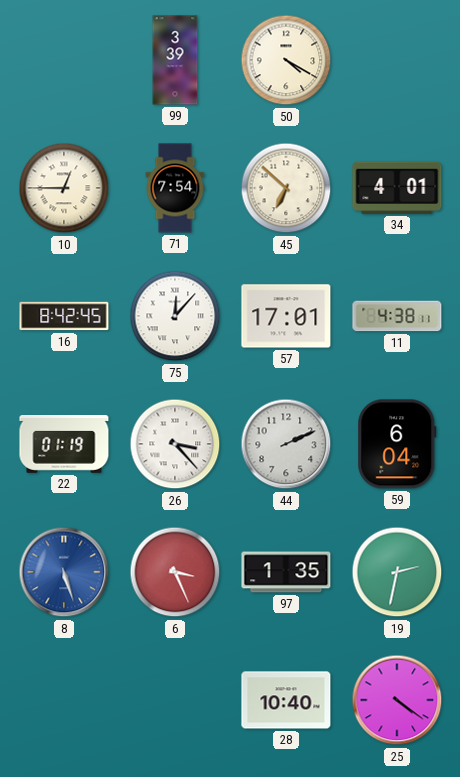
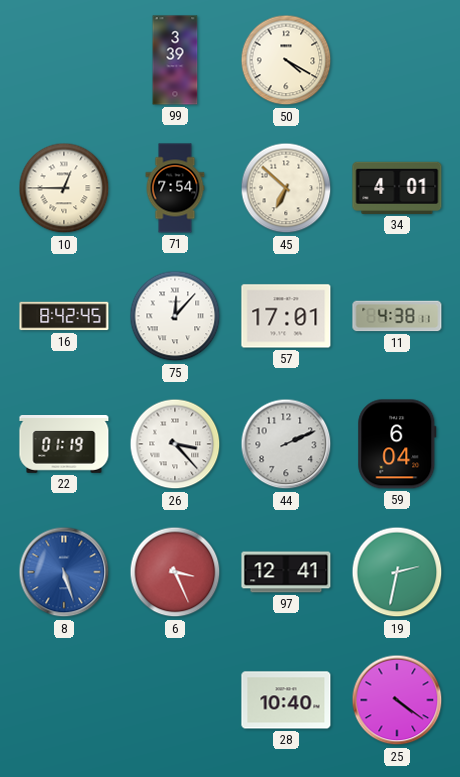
97: 1:35 -> 12:41
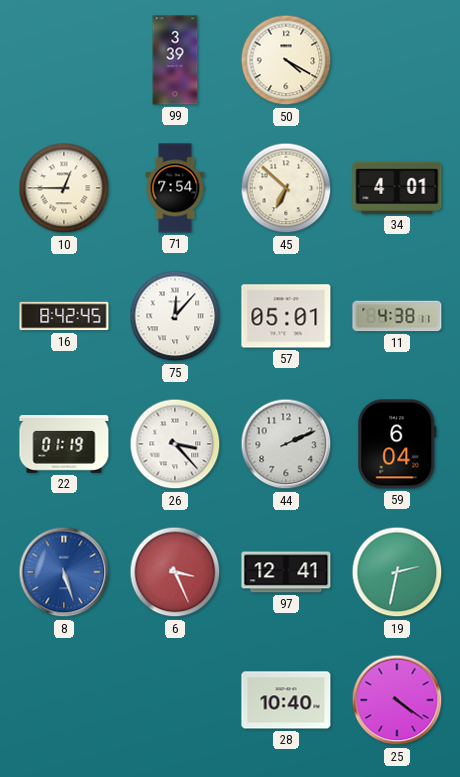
57: 17:01 -> 05:01
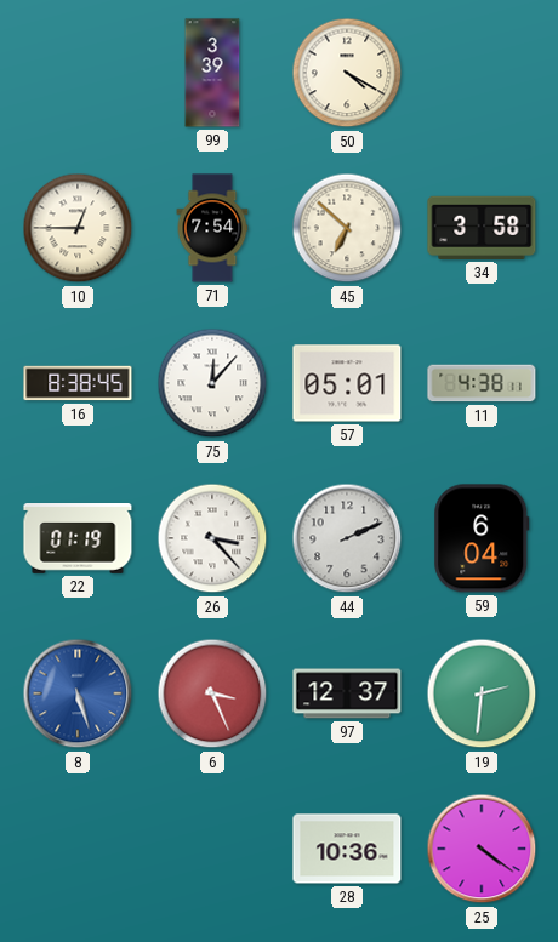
34: 4:01 -> 3:58
16: 8:42 -> 8:38
97: 12:41 -> 12:37
19: 2:32 -> 2:31
28: 10:40 -> 10:36
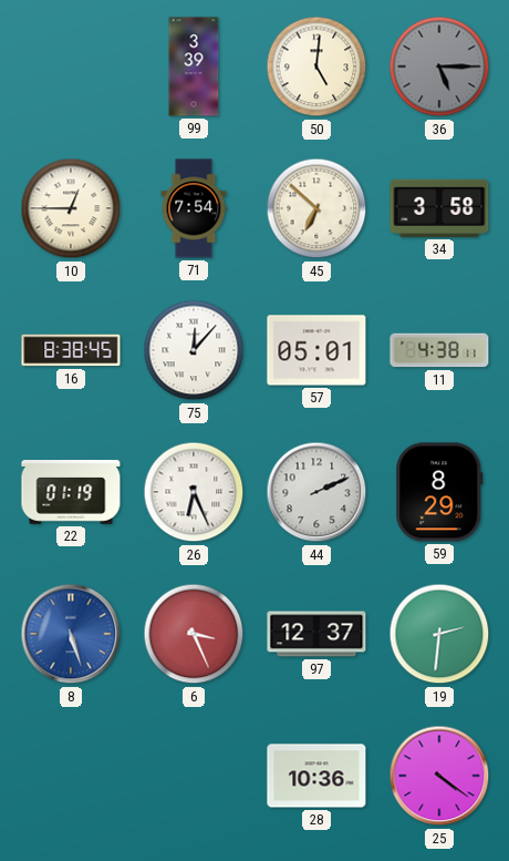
50: 4:20 -> 5:01
36: none -> 5:15
26: 3:23 -> 6:26
59: 6:04 -> 8:29
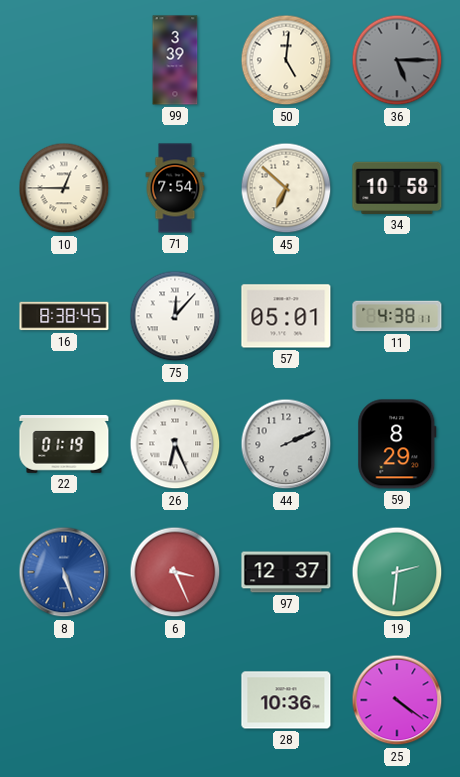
34: 3:58 -> 10:58
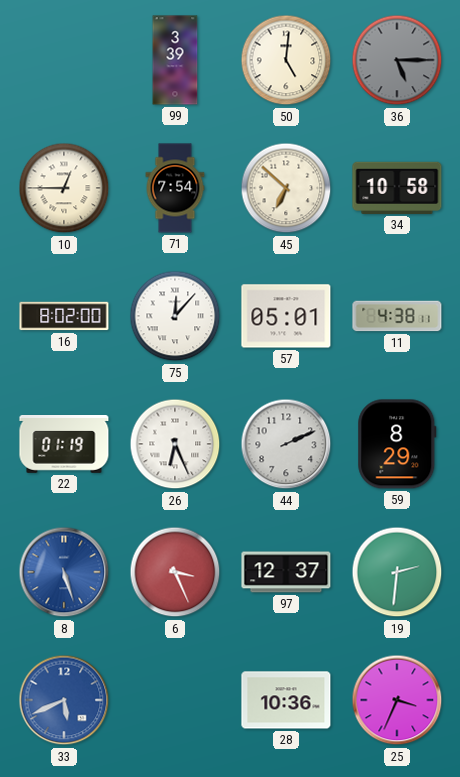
16: 8:38 -> 8:02
33: none -> 5:41
25: 4:21 -> 3:34
